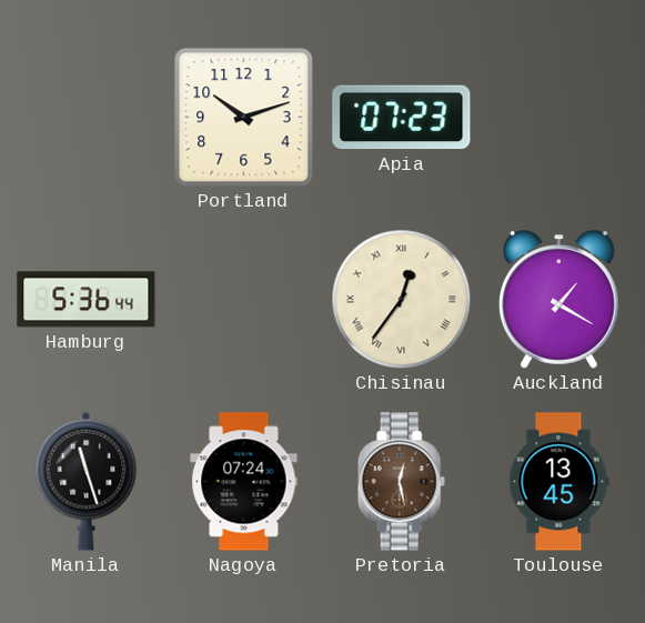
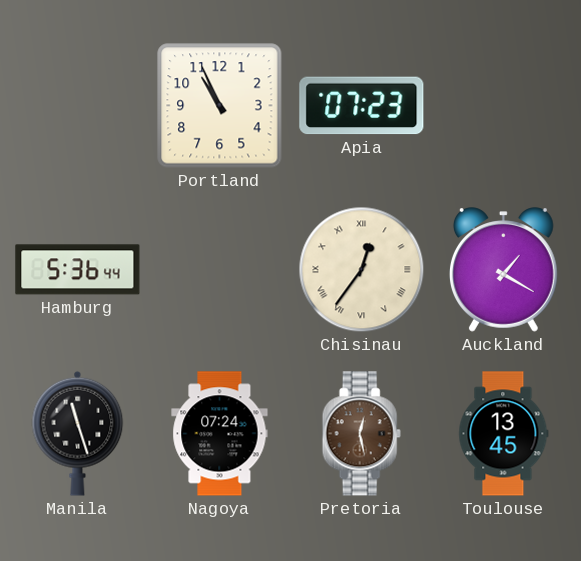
Portland: 10:12 -> 10:56
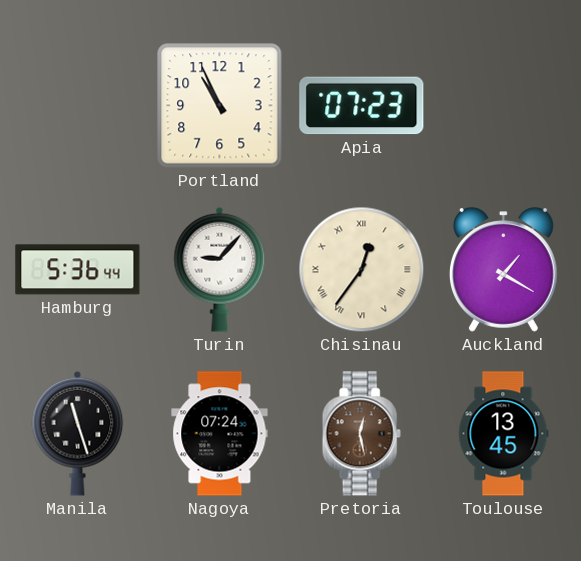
Turin: none -> 9:07
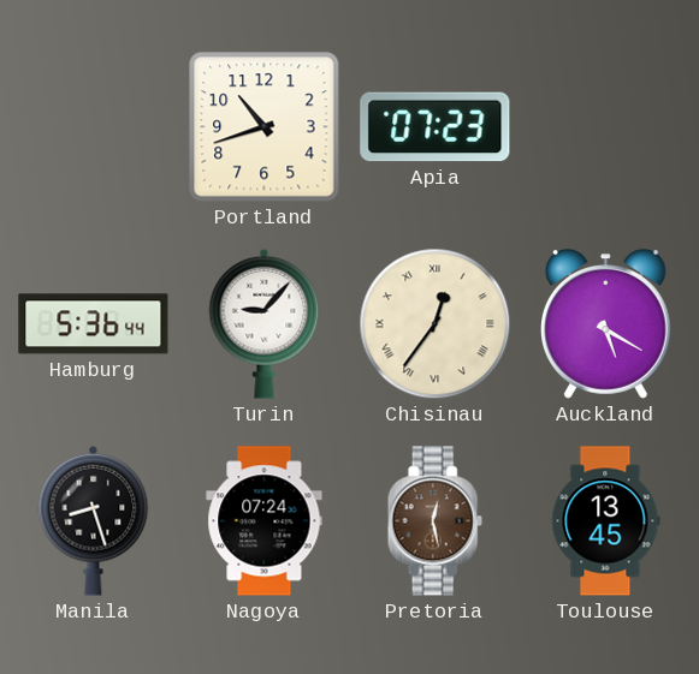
Portland: 10:56 -> 10:42
Auckland: 1:20 -> 5:20
Manila: 11:27 -> 8:27
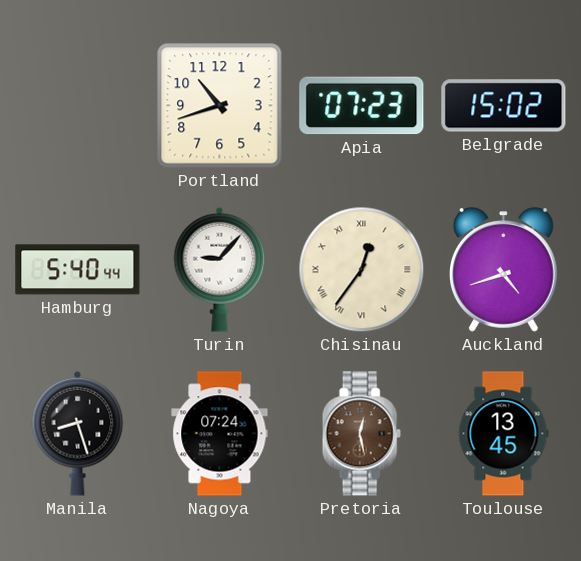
Belgrade: none -> 15:02
Hamburg: 5:36 -> 5:40
Auckland: 5:20 -> 4:42
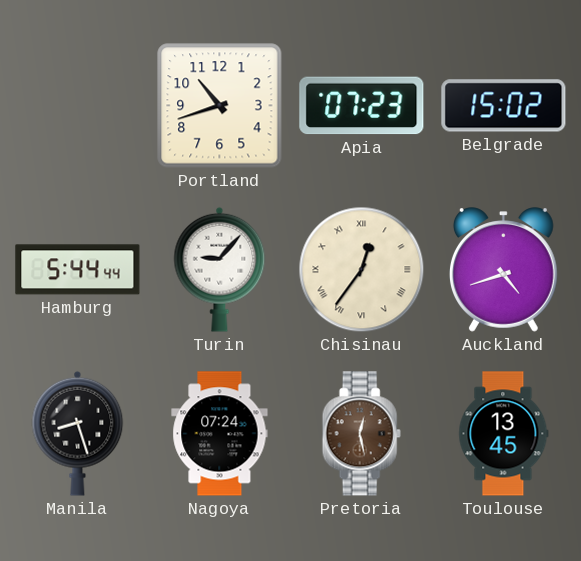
Hamburg: 5:40 -> 5:44
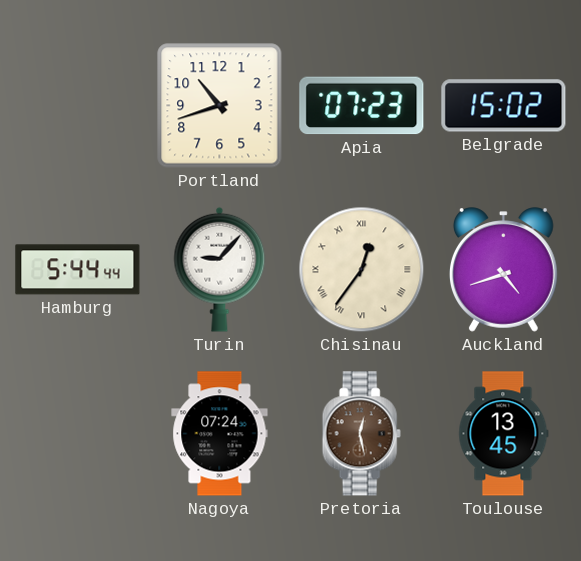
Manila: 8:27 -> none
